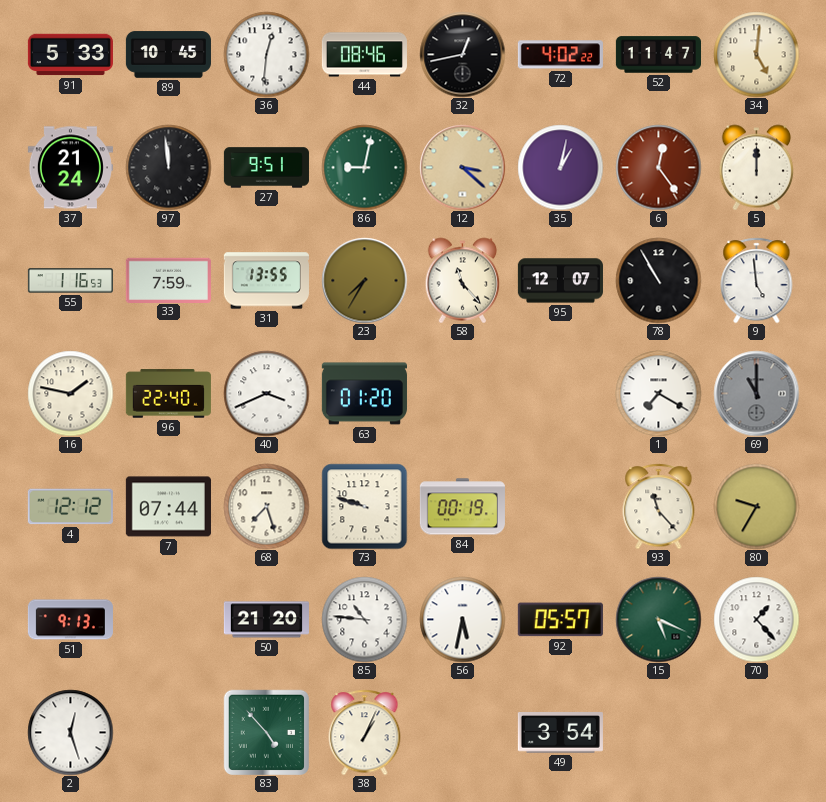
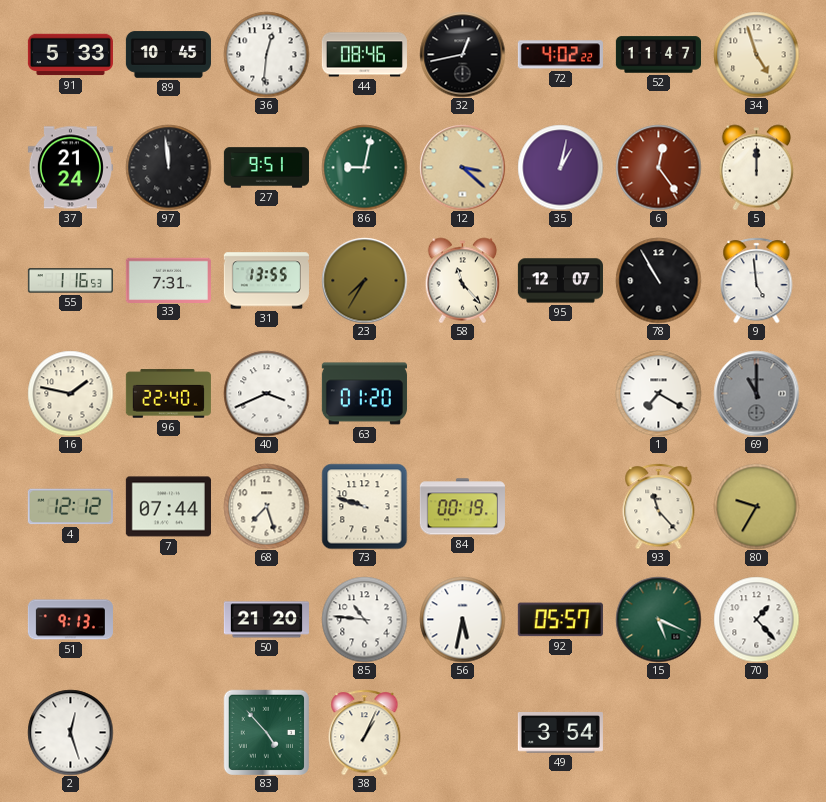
34: 5:01 -> 4:57
33: 7:59 -> 7:31
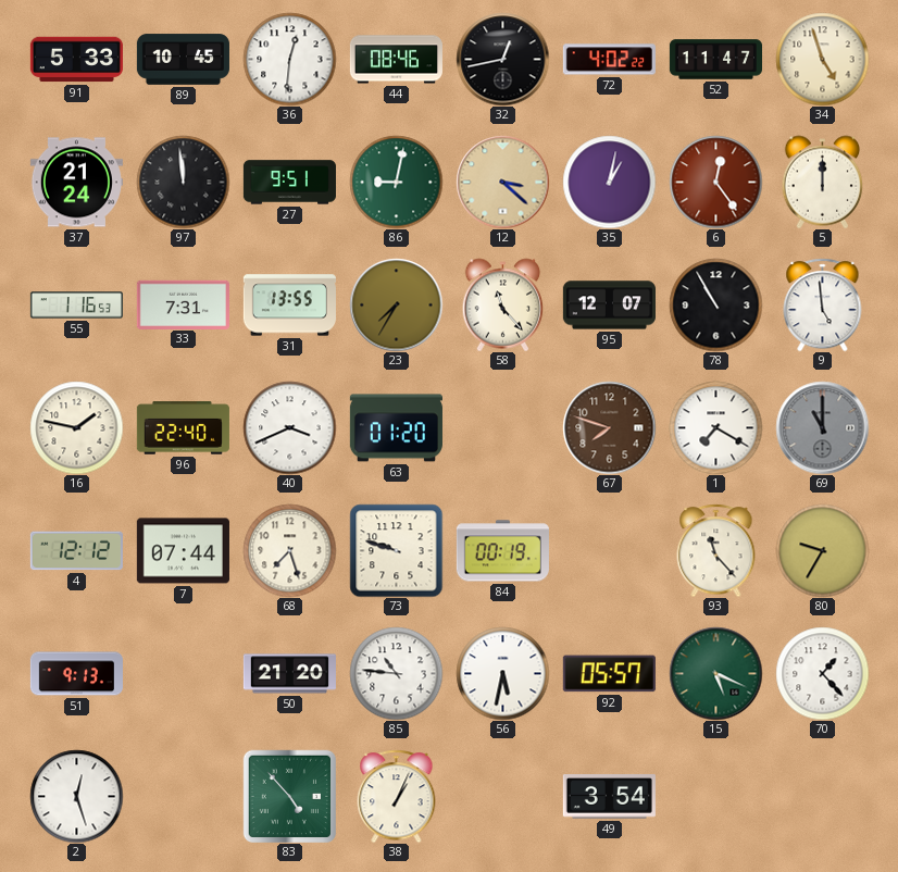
67: none -> 7:48
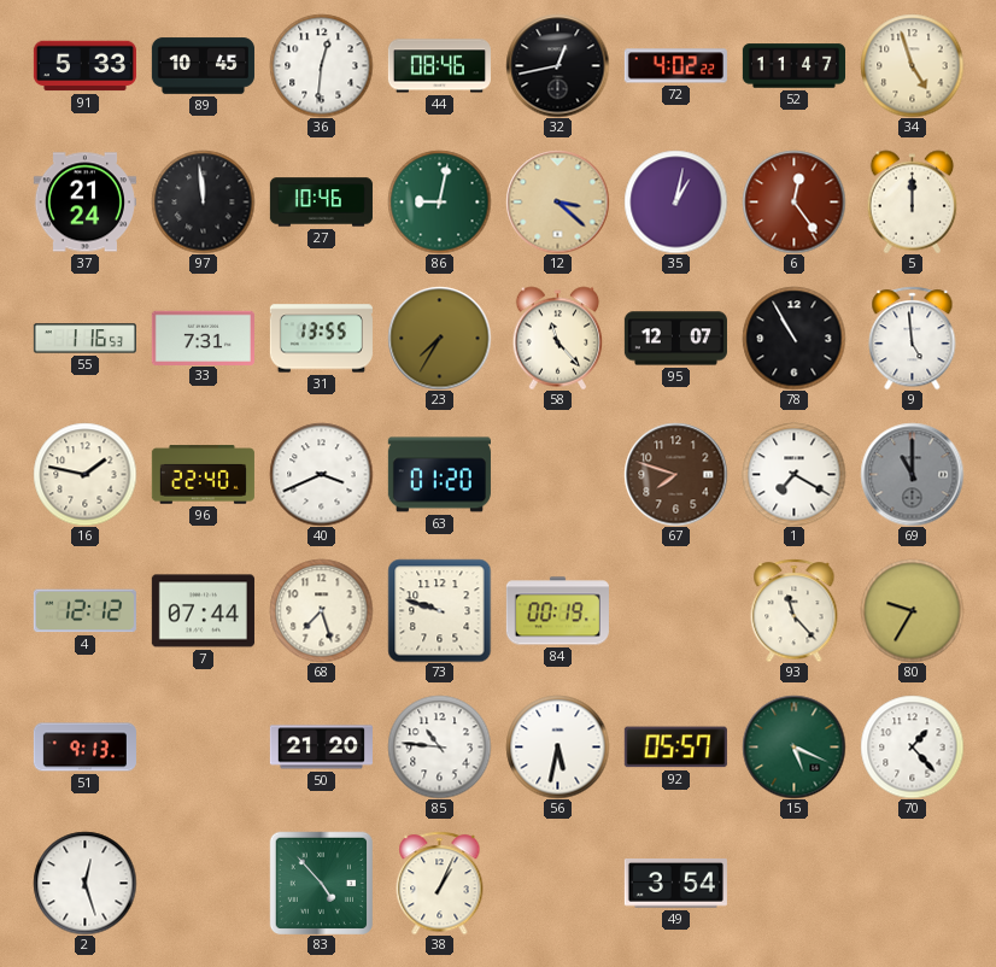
27: 9:51 -> 10:46
